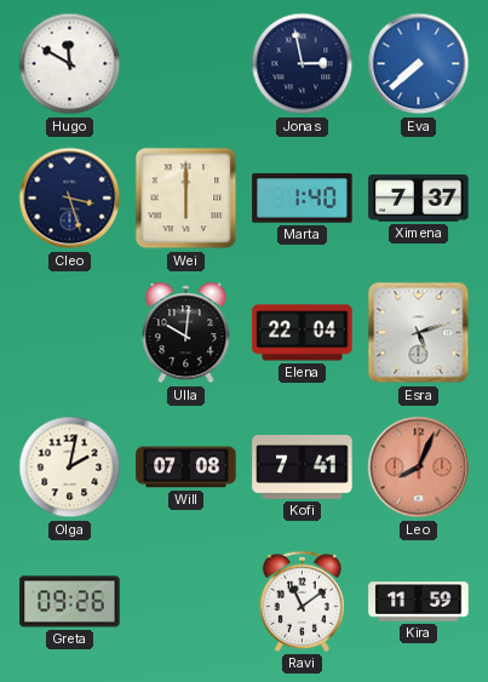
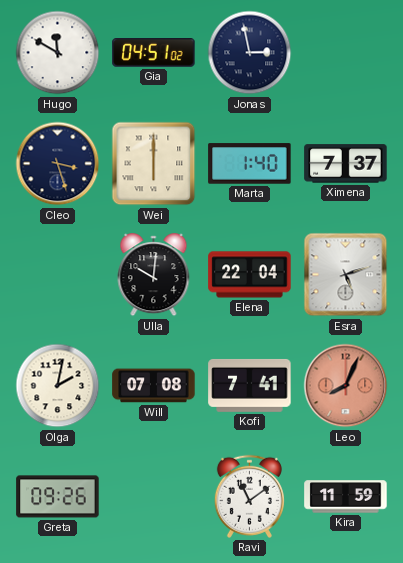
Gia: none -> 04:51
Eva: 7:38 -> none
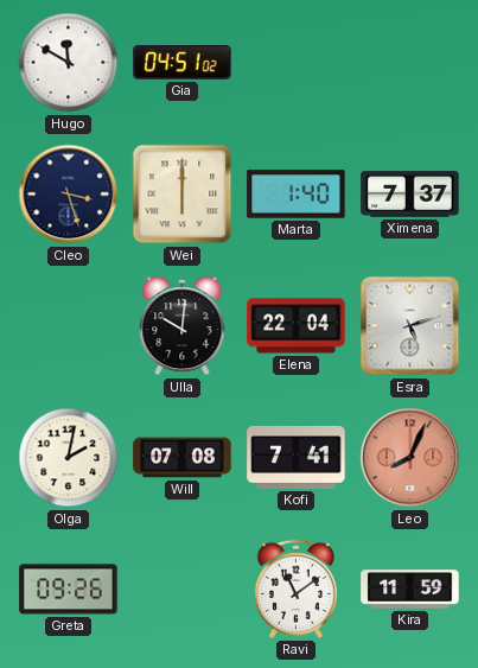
Jonas: 2:58 -> none
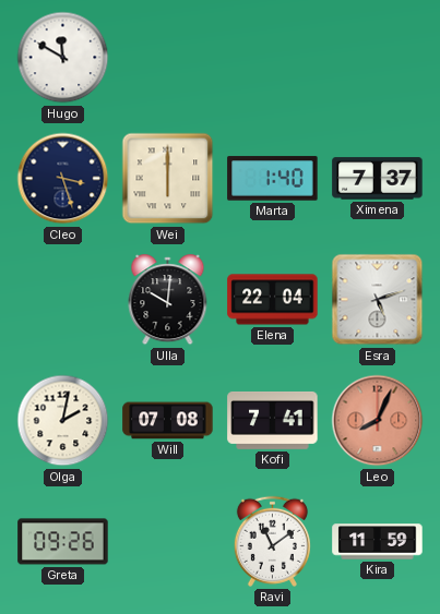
Gia: 04:51 -> none
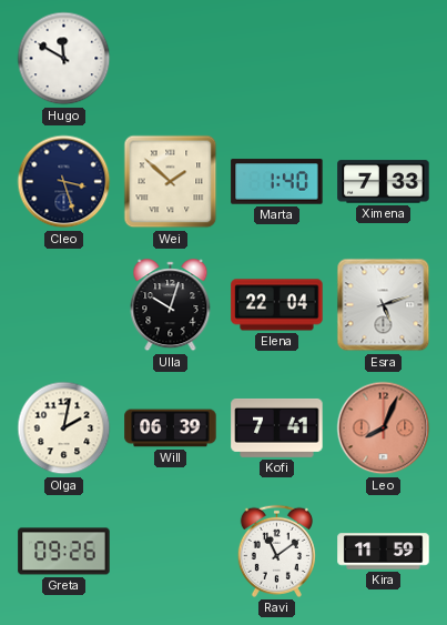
Wei: 6:00 -> 1:52
Ximena: 7:37 -> 7:33
Ulla: 10:01 -> 10:03
Will: 07:08 -> 06:39
